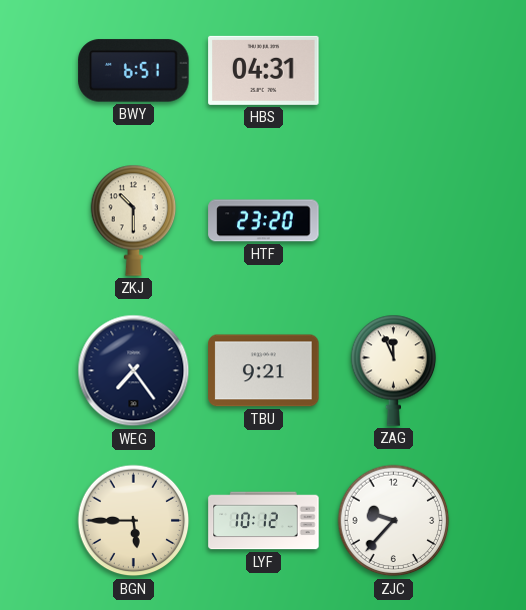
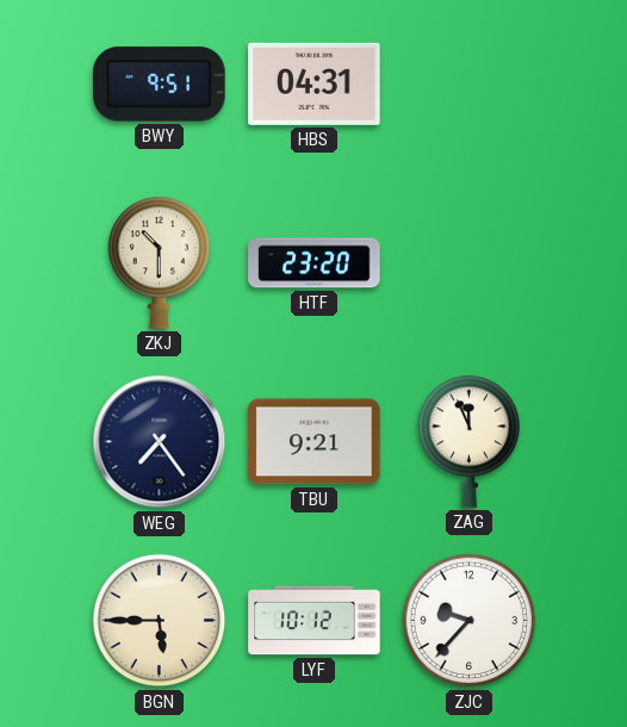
BWY: 6:51 -> 9:51
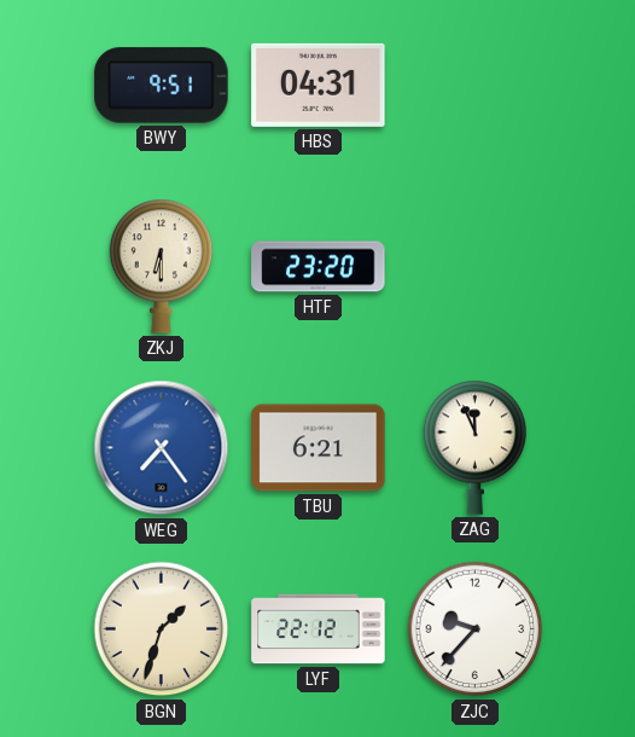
ZKJ: 10:30 -> 6:30
WEG dial: navy -> blue
TBU: 9:21 -> 6:21
BGN: 5:45 -> 1:33
LYF: 10:12 -> 22:12
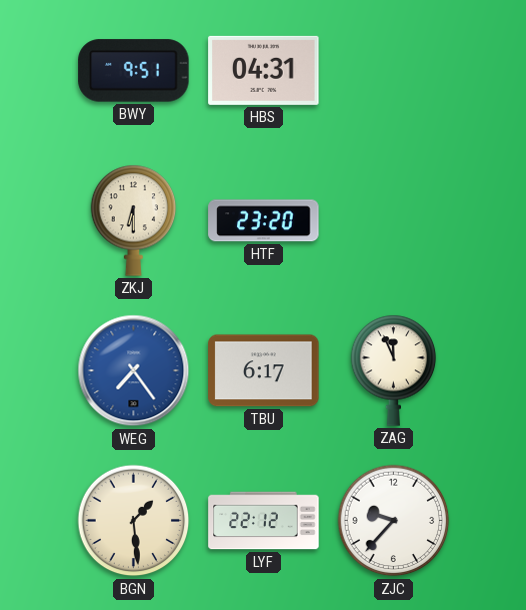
TBU: 6:21 -> 6:17
BGN: 1:33 -> 1:29
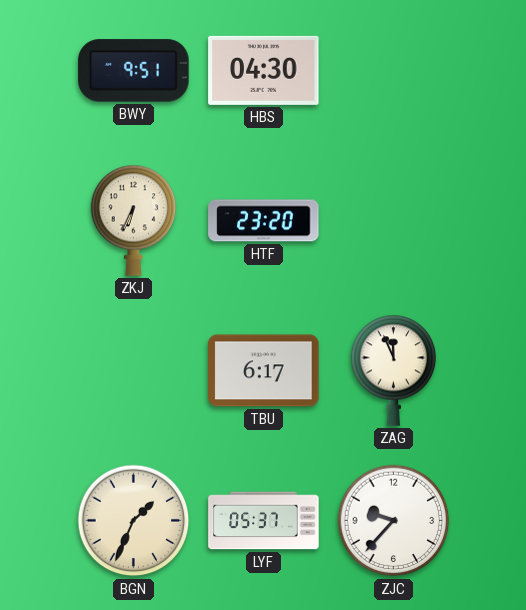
HBS: 04:31 -> 04:30
ZKJ: 6:30 -> 6:34
WEG: 7:24 -> none
BGN: 1:29 -> 1:34
LYF: 22:12 -> 05:37
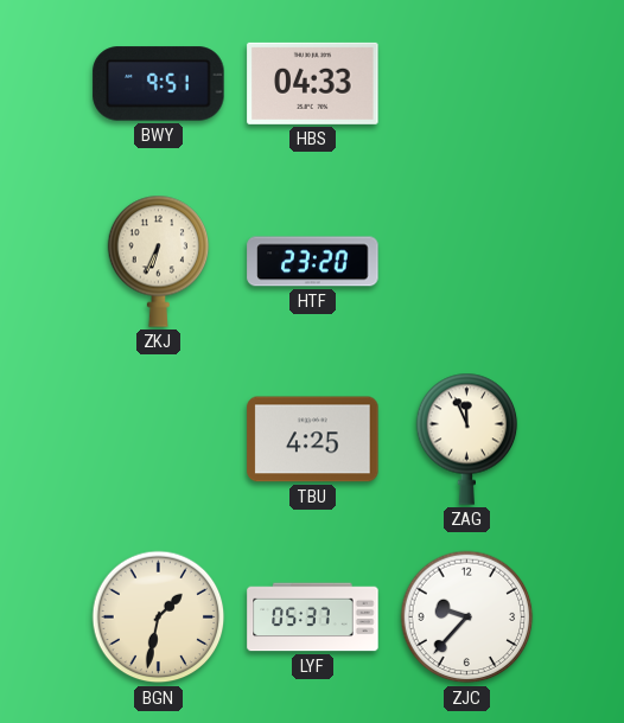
HBS: 04:30 -> 04:33
TBU: 6:17 -> 4:25
BGN: 1:34 -> 1:32
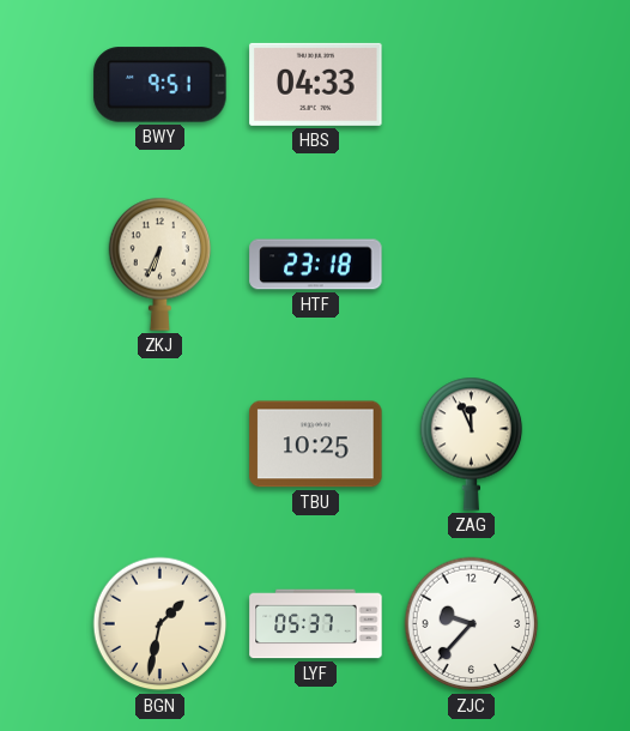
HTF: 23:20 -> 23:18
TBU: 4:25 -> 10:25
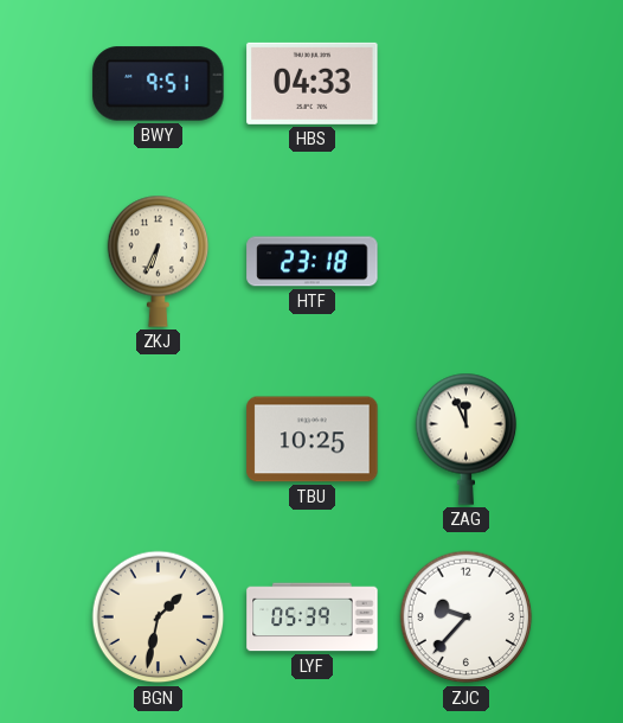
LYF: 05:37 -> 05:39
